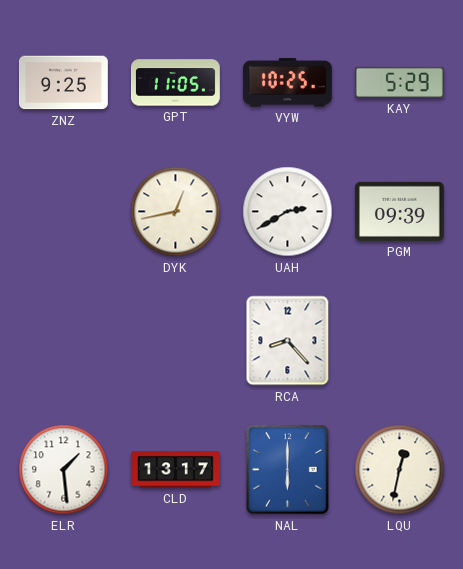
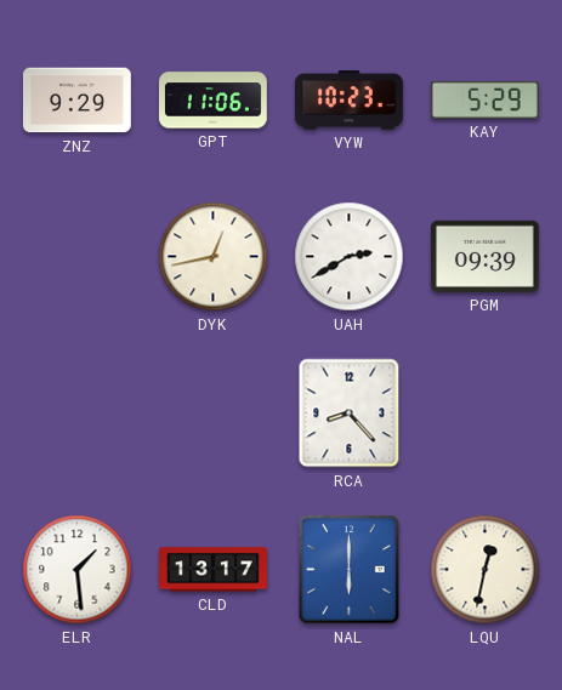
ZNZ: 9:25 -> 9:29
GPT: 11:05 -> 11:06
VYW: 10:25 -> 10:23
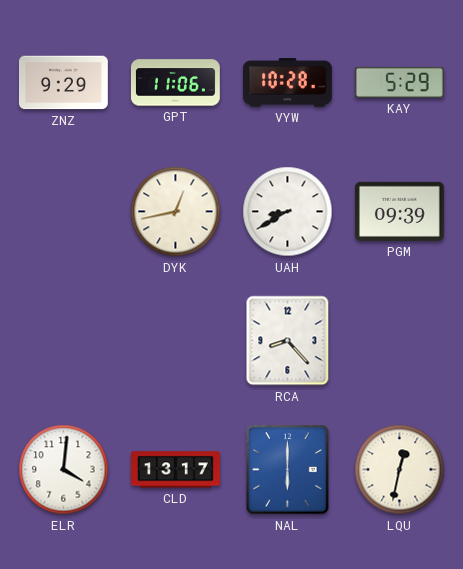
VYW: 10:23 -> 10:28
UAH: 2:40 -> 8:40
ELR: 1:29 -> 4:01
